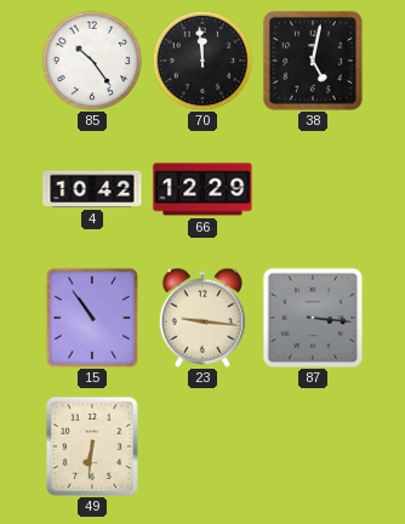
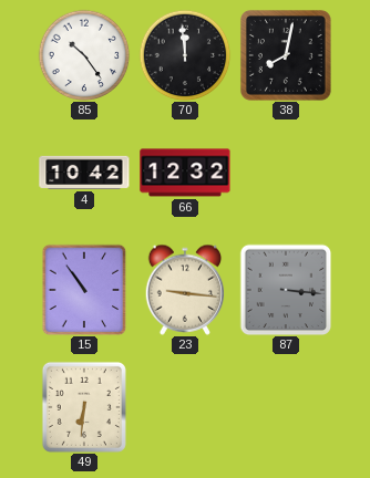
38: 5:02 -> 8:02
66: 12:29 -> 12:32
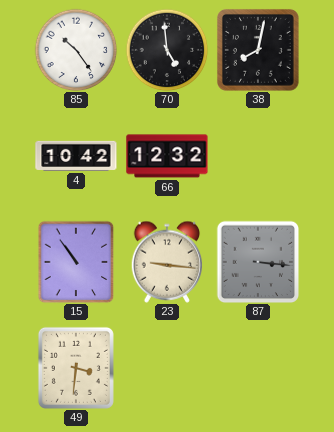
70: 11:59 -> 4:59
49: 6:31 -> 3:31
